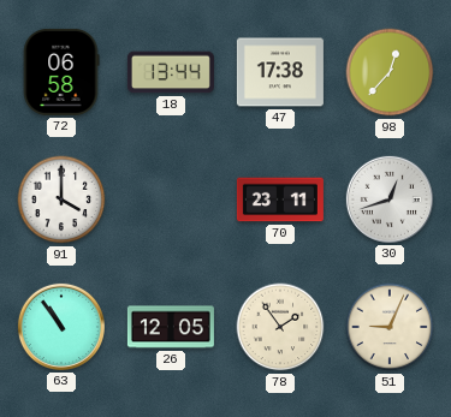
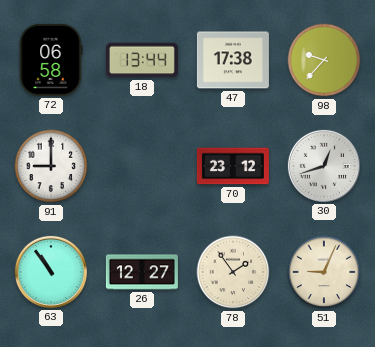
98: 12:37 -> 9:37
91: 4:00 -> 9:00
70: 23:11 -> 23:12
26: 12:05 -> 12:27
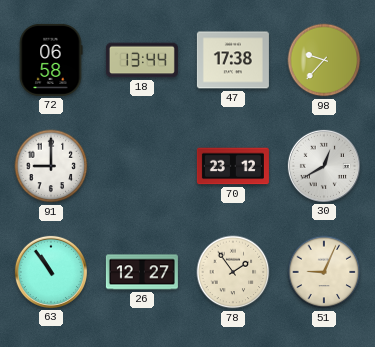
30: 12:42 -> 12:40
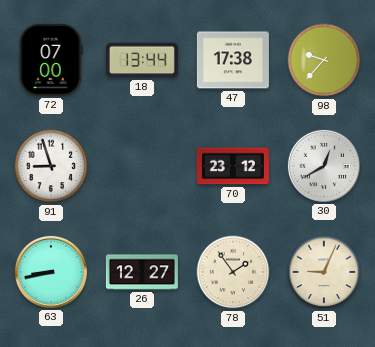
72: 06:58 -> 07:00
91: 9:00 -> 8:57
63: 10:54 -> 8:43
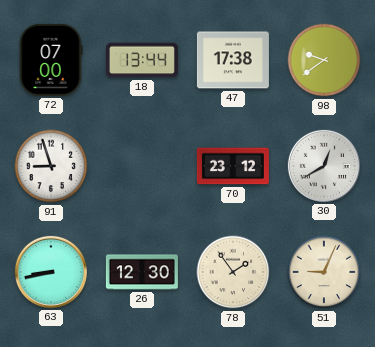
98: 9:37 -> 9:39
26: 12:27 -> 12:30
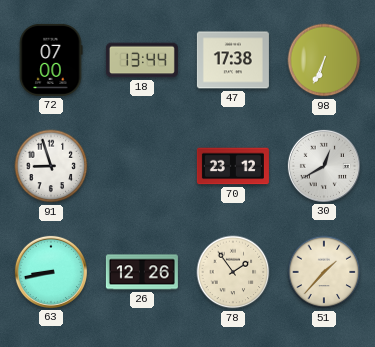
98: 9:39 -> 6:34
26: 12:30 -> 12:26
51: 9:04 -> 1:37
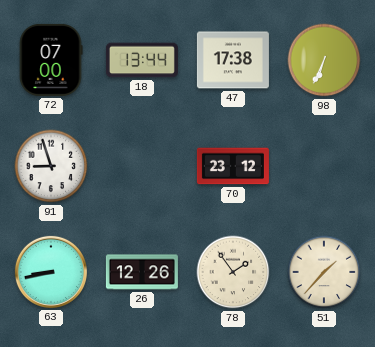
30: 12:40 -> none
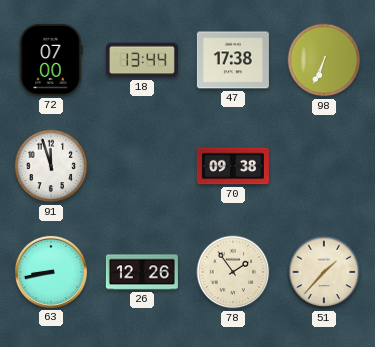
91: 8:57 -> 11:57
70: 23:12 -> 09:38
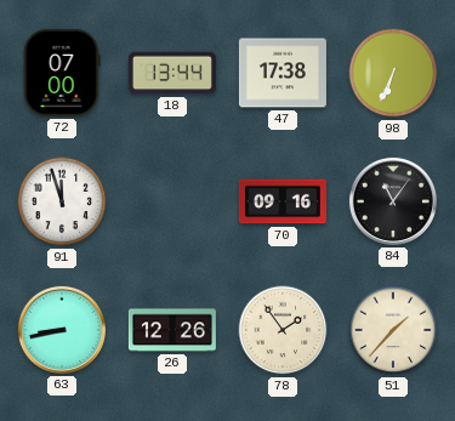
70: 09:38 -> 09:16
84: none -> 11:06
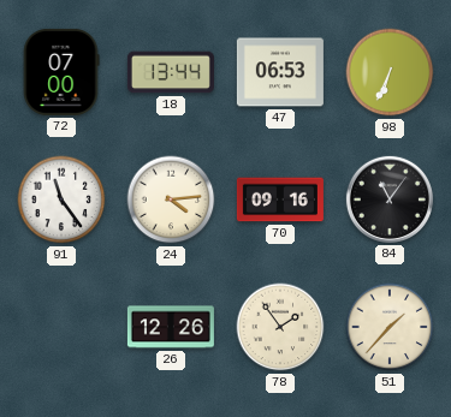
47: 17:38 -> 06:53
91: 11:57 -> 11:24
24: none -> 4:14
63: 8:43 -> none
